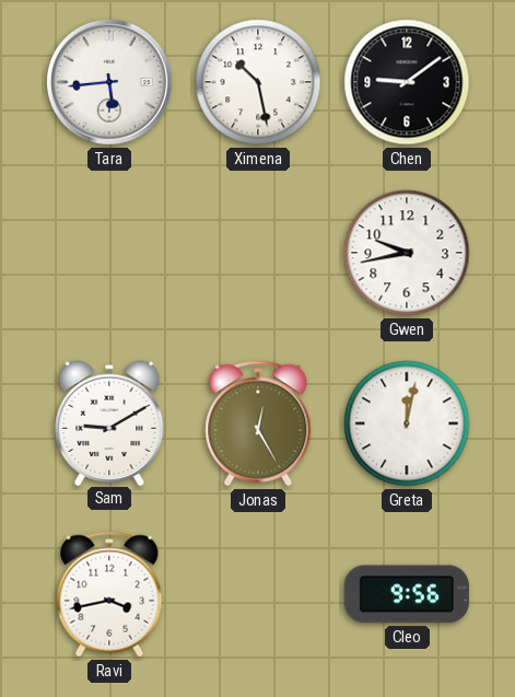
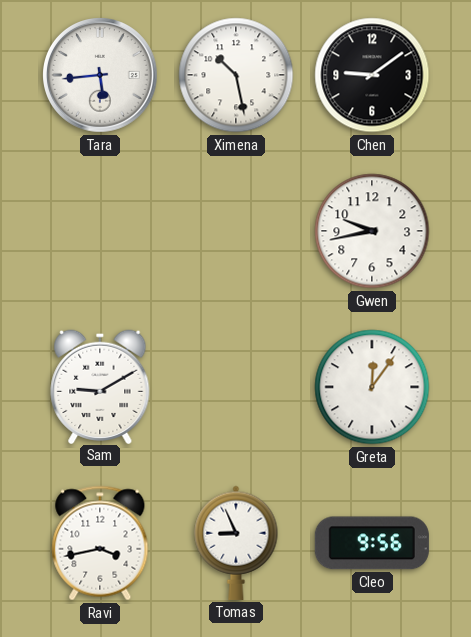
Jonas: 12:25 -> none
Greta: 12:02 -> 12:06
Tomas: none -> 8:56
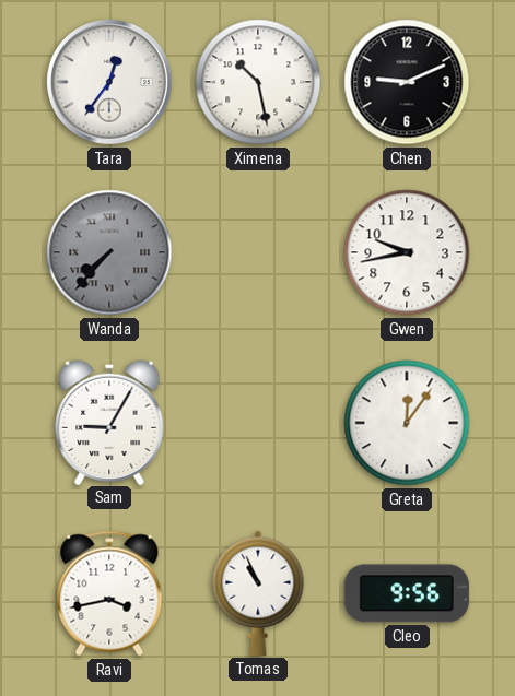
Tara: 5:44 -> 12:36
Chen: 9:09 -> 9:11
Wanda: none -> 7:37
Sam: 9:10 -> 9:05
Tomas: 8:56 -> 10:56
